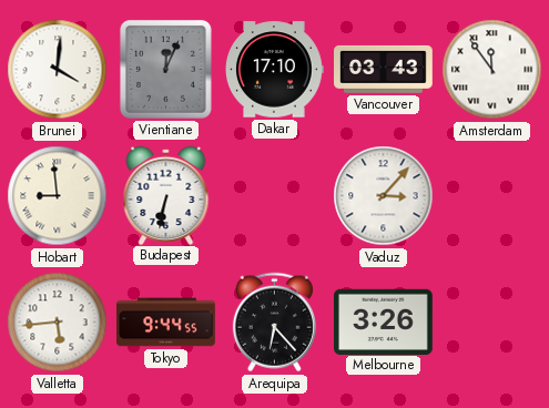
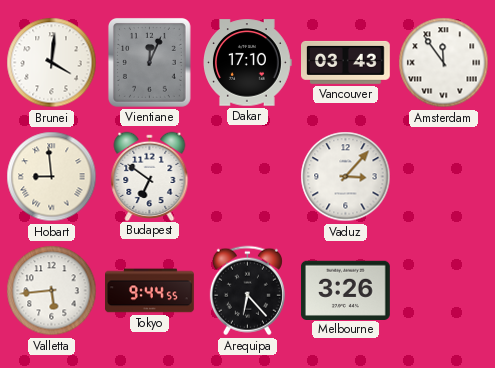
Budapest: 6:32 -> 6:51
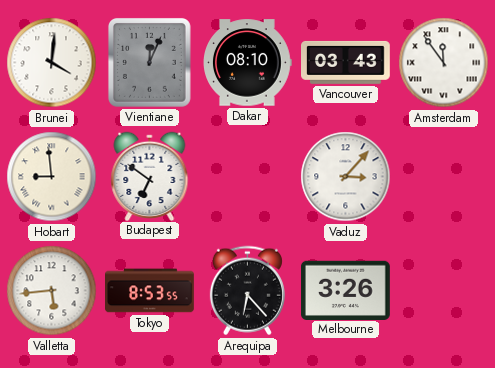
Dakar: 17:10 -> 08:10
Tokyo: 9:44 -> 8:53
